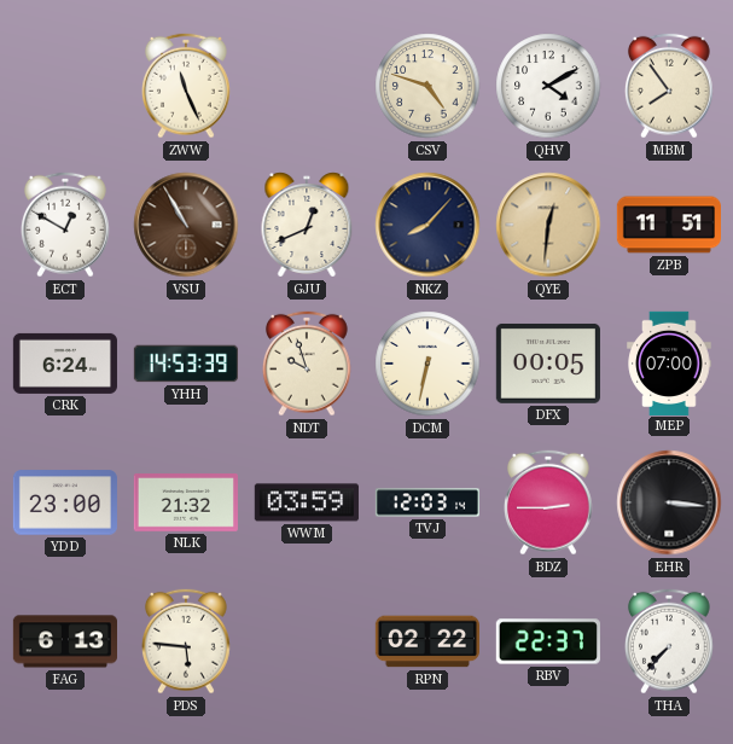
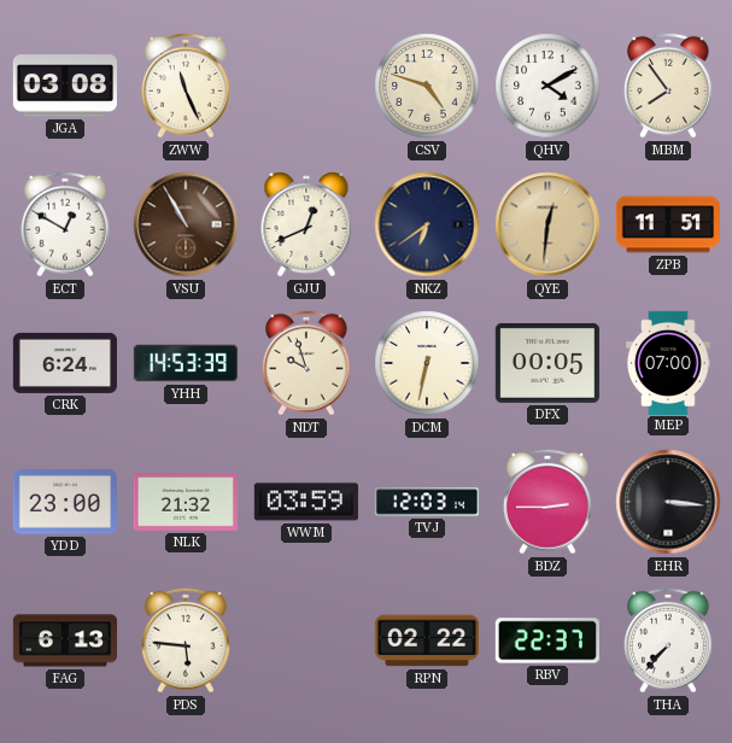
JGA: none -> 03:08
NKZ: 8:07 -> 6:39
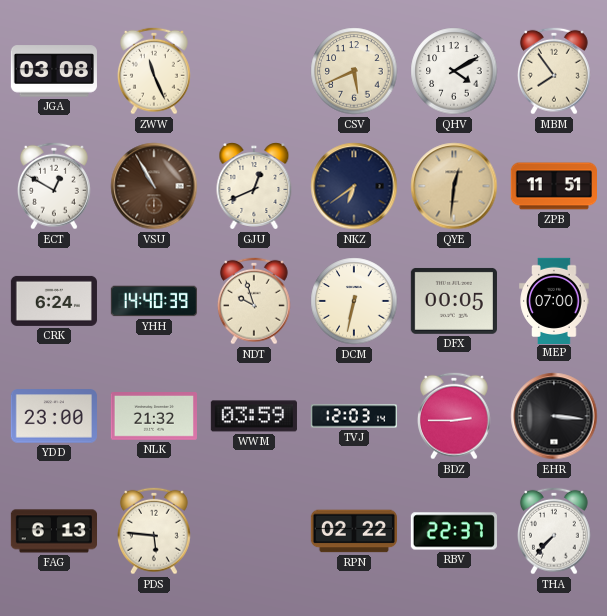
CSV: 4:48 -> 5:41
YHH: 14:53 -> 14:40
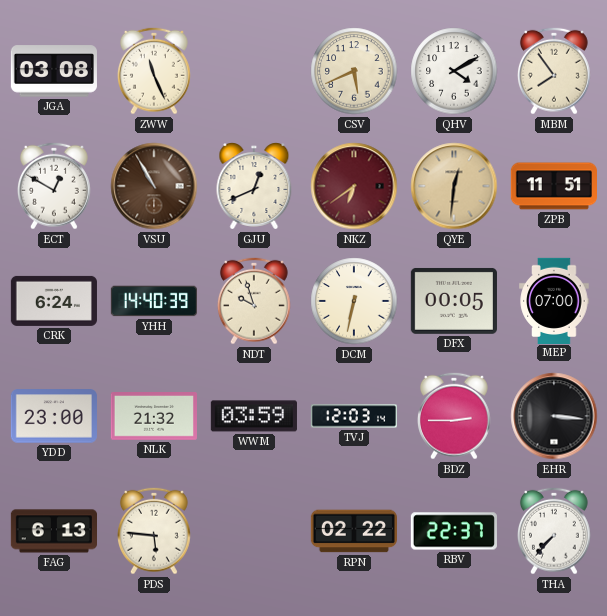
NKZ dial: navy -> burgundy
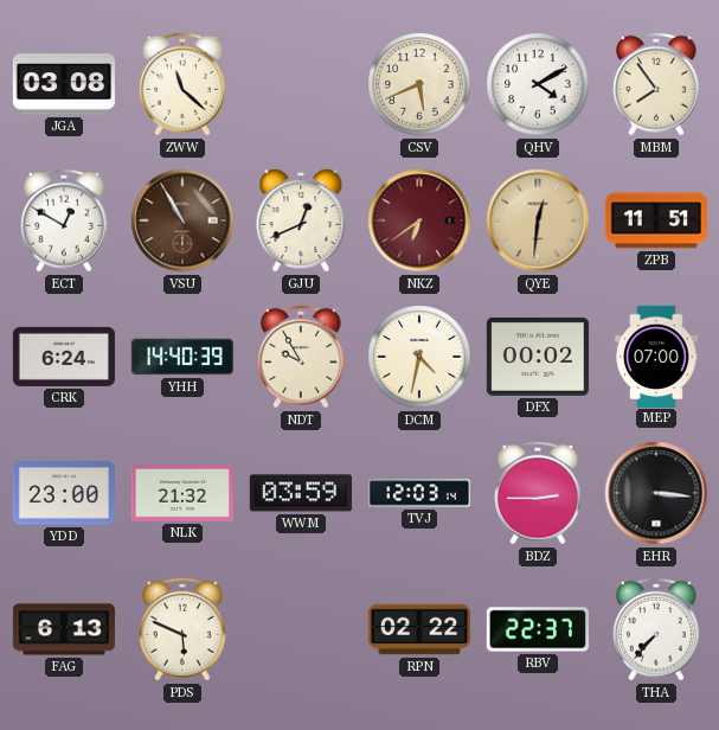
ZWW: 11:26 -> 11:22
NDT: 9:57 -> 9:55
DCM: 6:32 -> 4:32
DFX: 00:05 -> 00:02
PDS: 5:46 -> 5:49
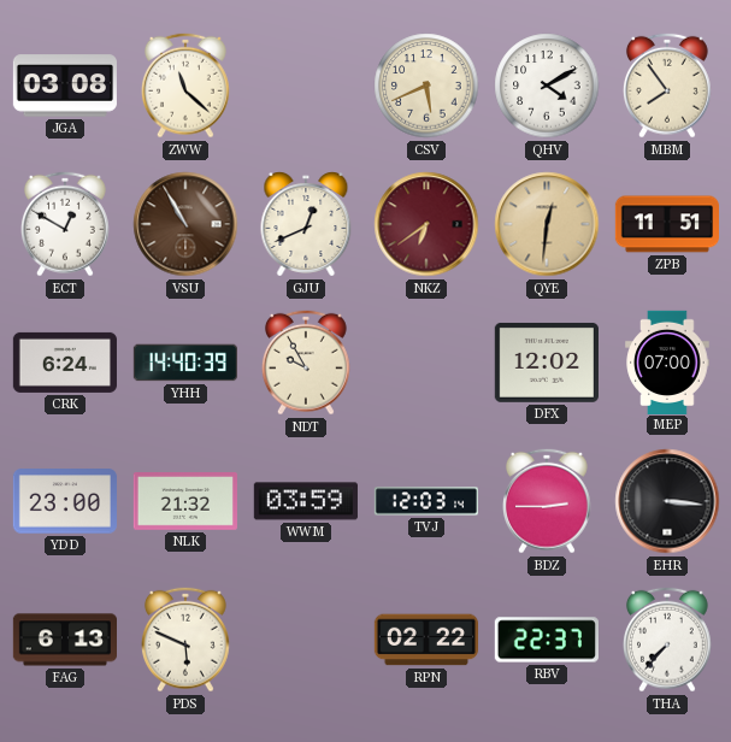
DCM: 4:32 -> none
DFX: 00:02 -> 12:02
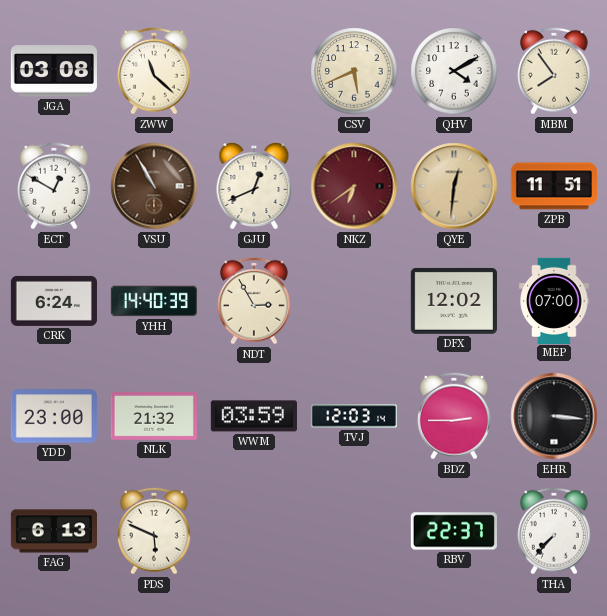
NDT: 9:55 -> 2:55
RPN: 02:22 -> none
